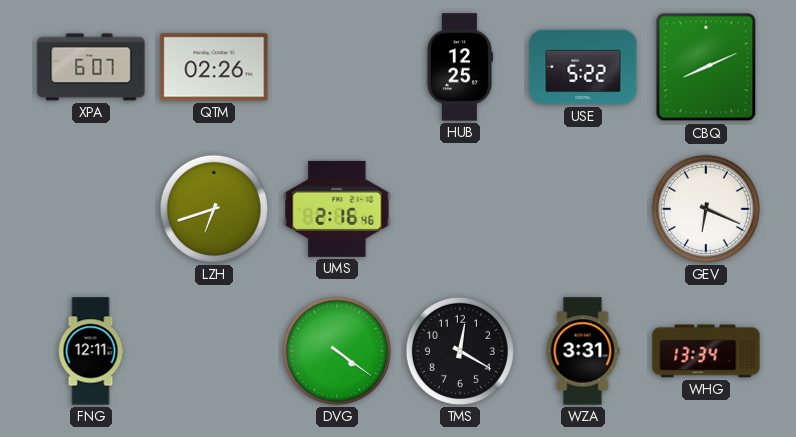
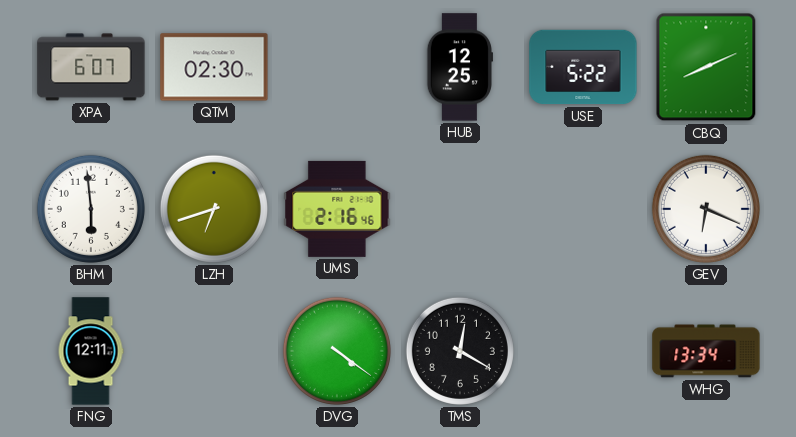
QTM: 02:26 -> 02:30
BHM: none -> 5:59
WZA: 3:31 -> none
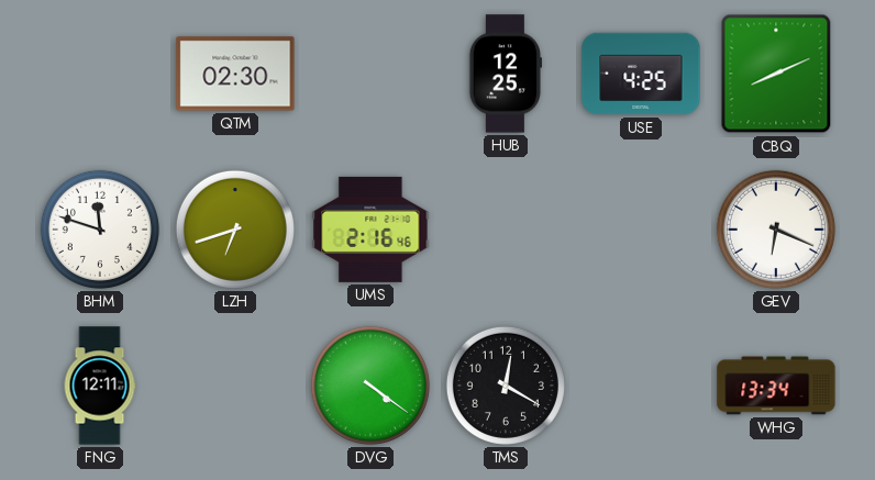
XPA: 6:07 -> none
USE: 5:22 -> 4:25
BHM: 5:59 -> 11:48
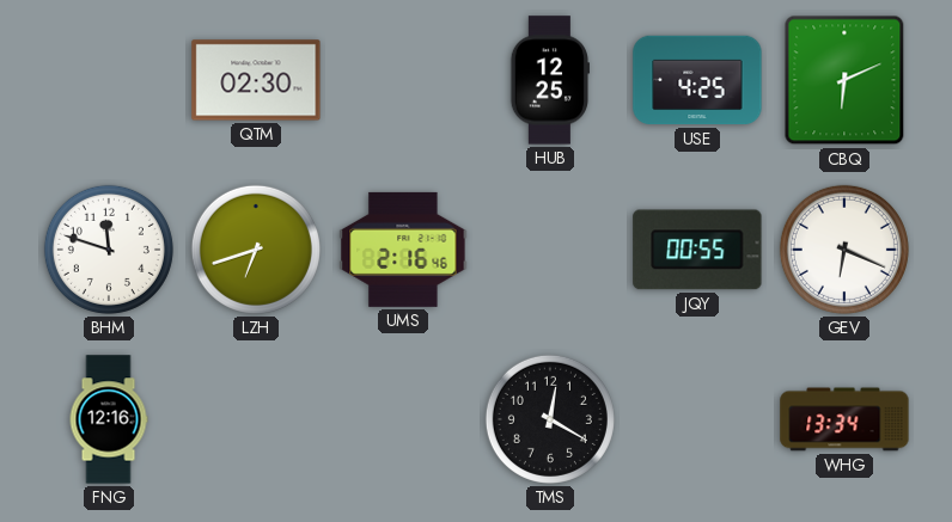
CBQ: 8:11 -> 6:11
JQY: none -> 00:55
FNG: 12:11 -> 12:16
DVG: 4:21 -> none
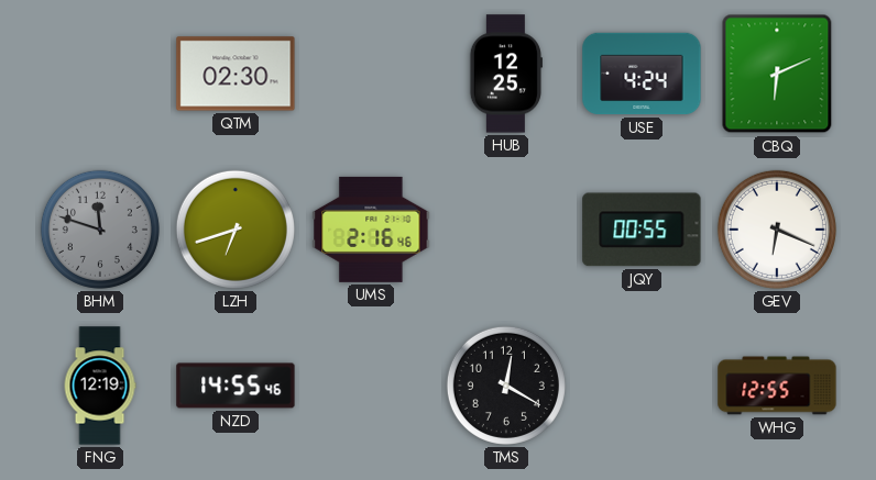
USE: 4:25 -> 4:24
BHM dial: white -> grey
FNG: 12:16 -> 12:19
NZD: none -> 14:55
WHG: 13:34 -> 12:55
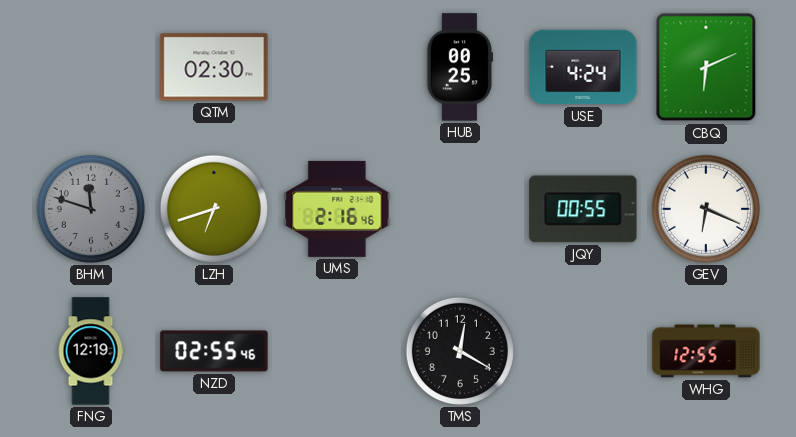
HUB: 12:25 -> 00:25
NZD: 14:55 -> 02:55
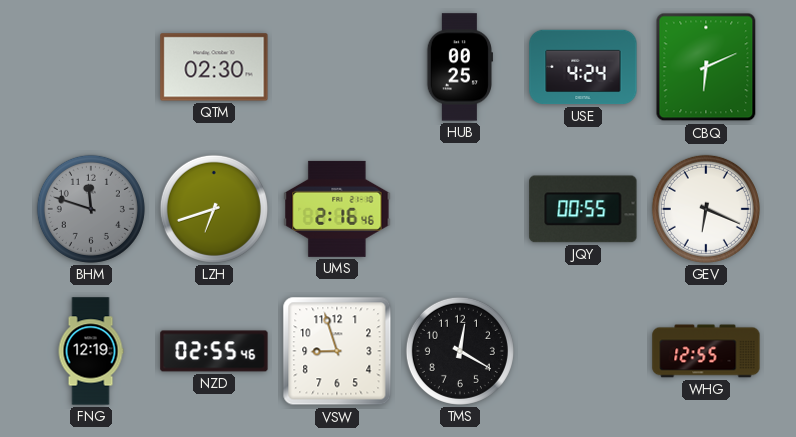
VSW: none -> 8:57
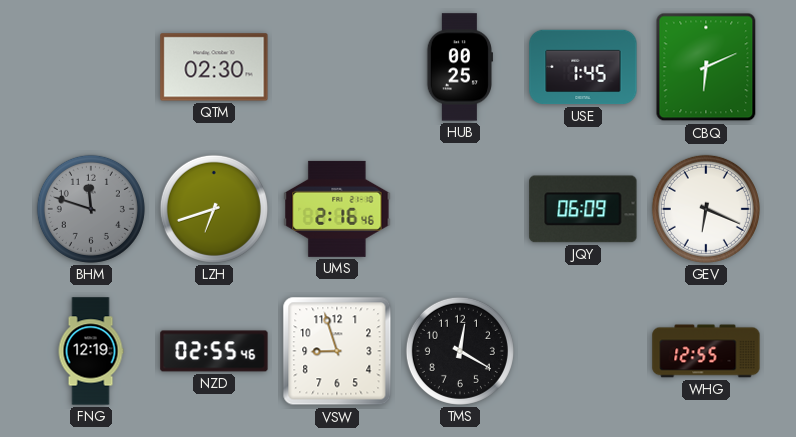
USE: 4:24 -> 1:45
JQY: 00:55 -> 06:09
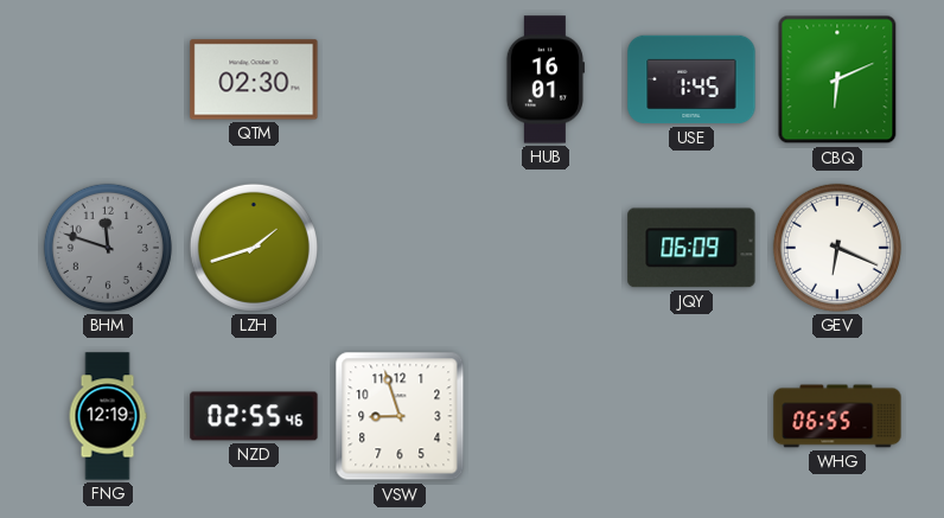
HUB: 00:25 -> 16:01
LZH: 6:42 -> 1:42
UMS: 2:16 -> none
TMS: 12:20 -> none
WHG: 12:55 -> 06:55
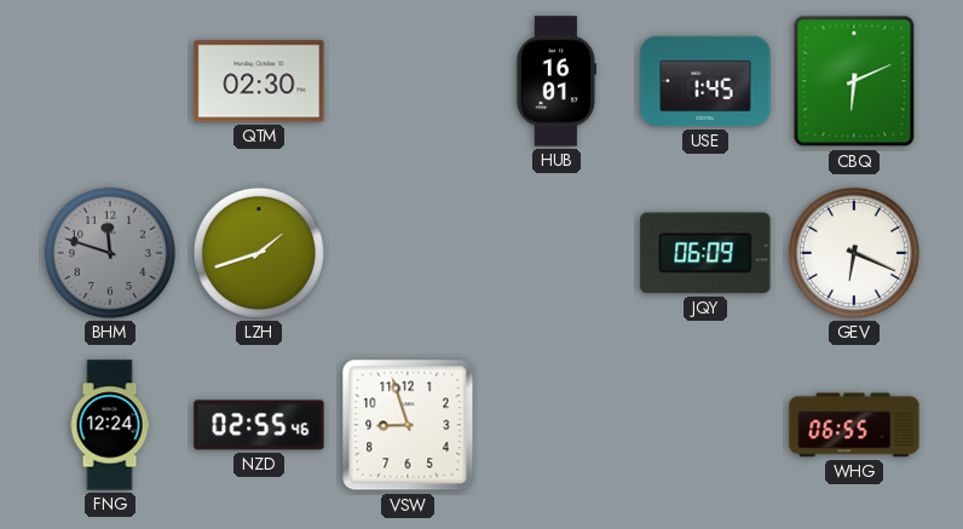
FNG: 12:19 -> 12:24
